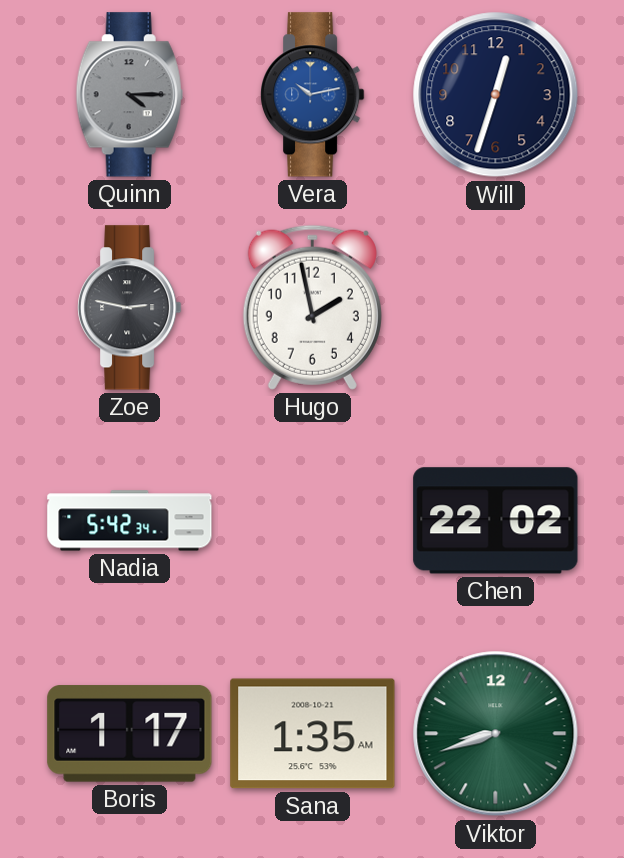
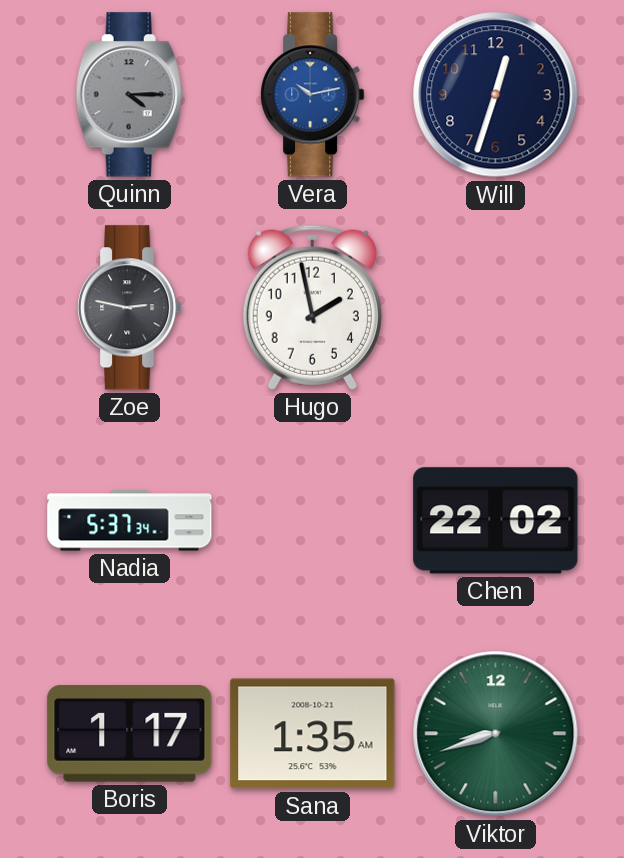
Nadia: 5:42 -> 5:37
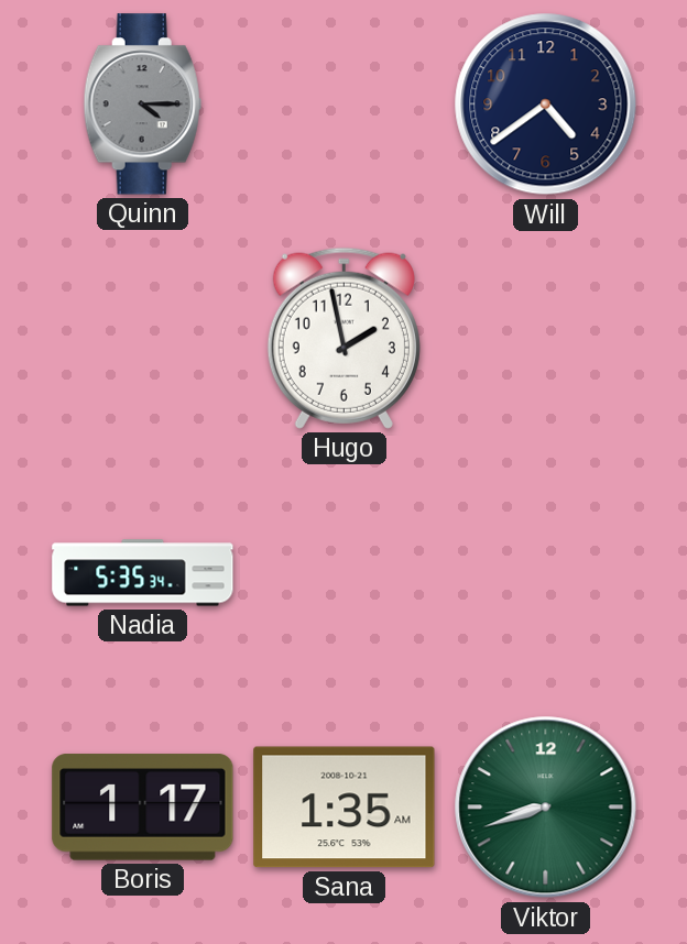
Vera: 10:13 -> none
Will: 12:33 -> 4:39
Zoe: 2:47 -> none
Nadia: 5:37 -> 5:35
Chen: 22:02 -> none
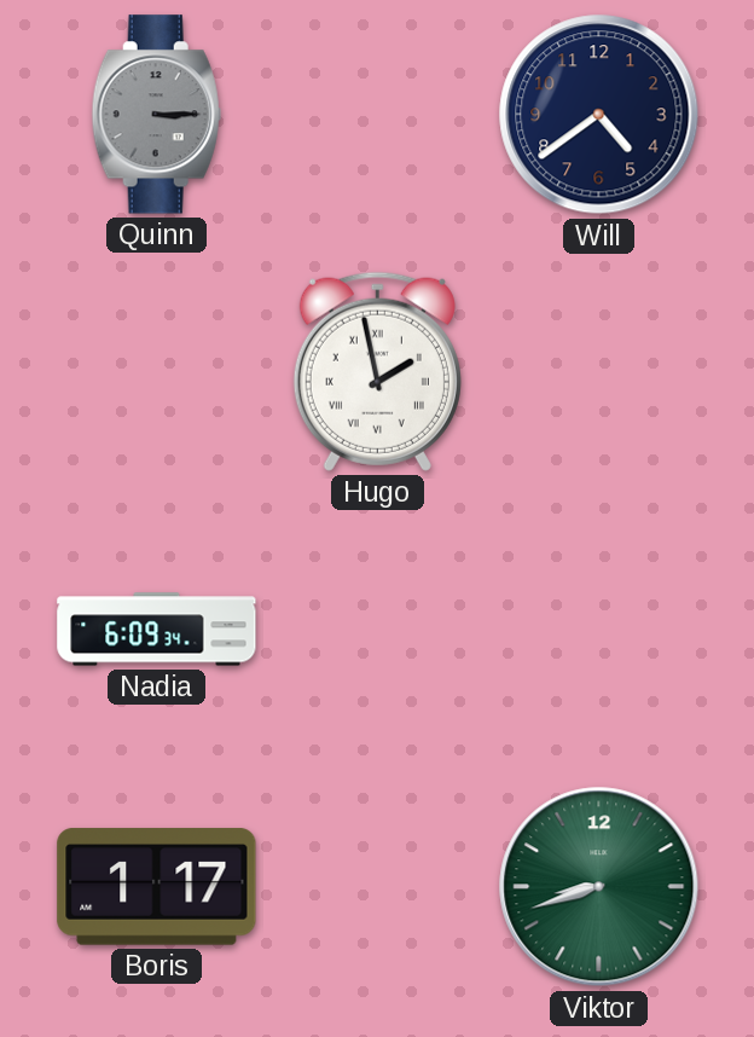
Quinn: 4:15 -> 3:15
Hugo numerals: Arabic -> Roman
Nadia: 5:35 -> 6:09
Sana: 1:35 -> none
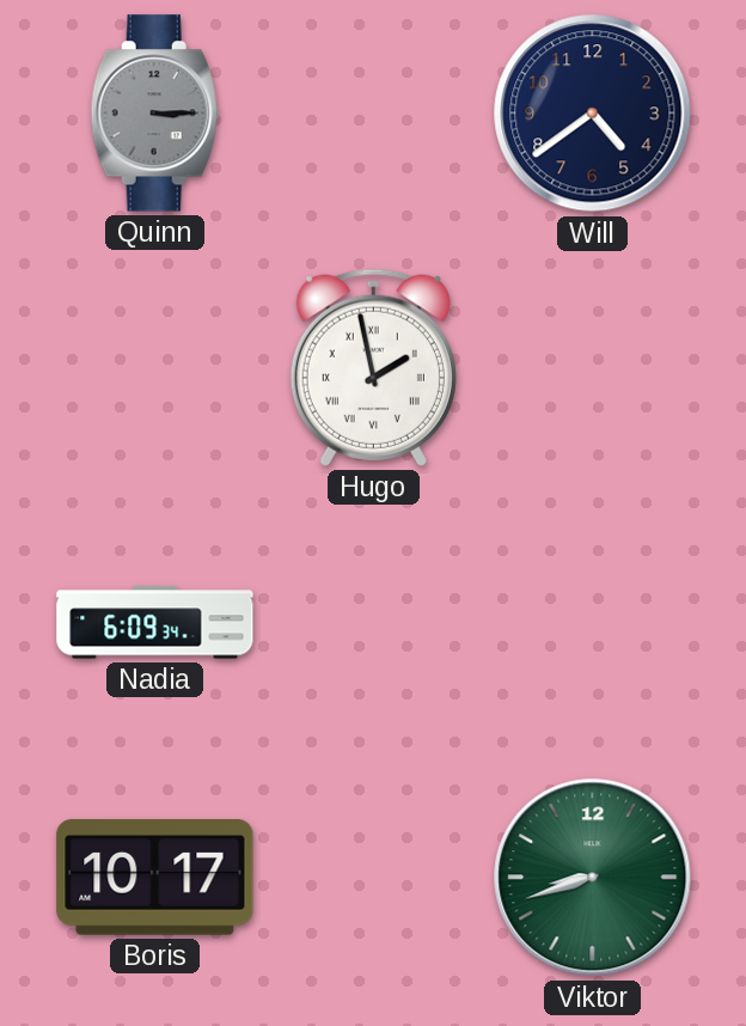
Boris: 1:17 -> 10:17
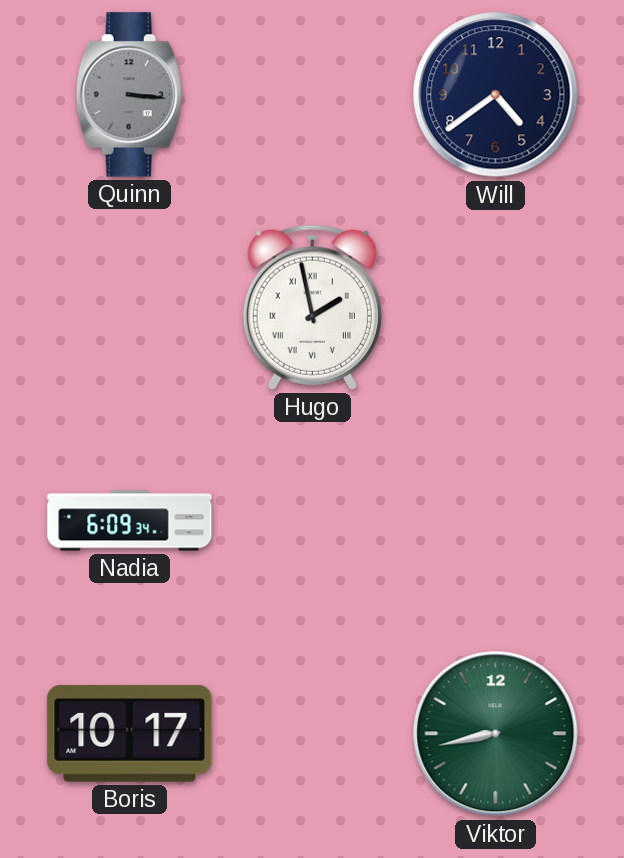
Quinn: 3:15 -> 3:16
Viktor: 8:42 -> 8:43
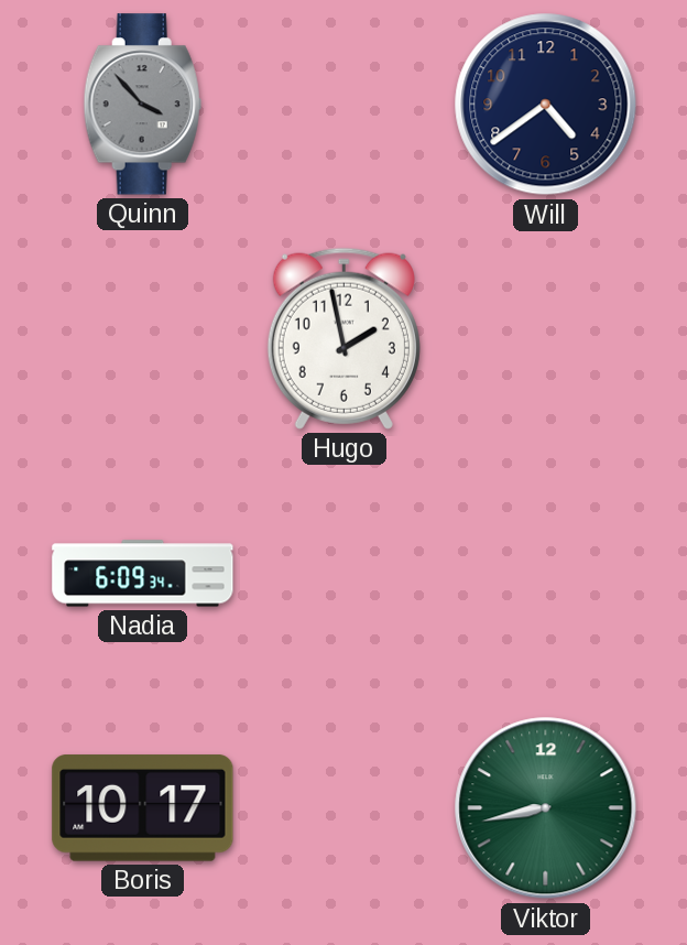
Quinn: 3:16 -> 3:53
Hugo numerals: Roman -> Arabic
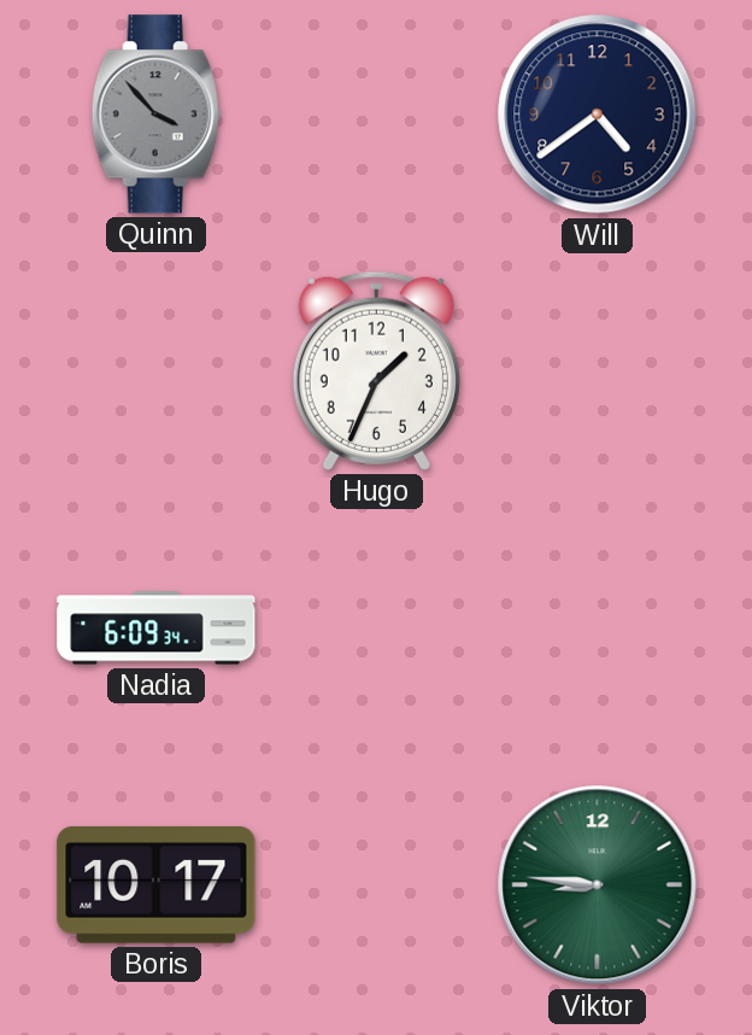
Hugo: 1:58 -> 1:34
Viktor: 8:43 -> 8:46
